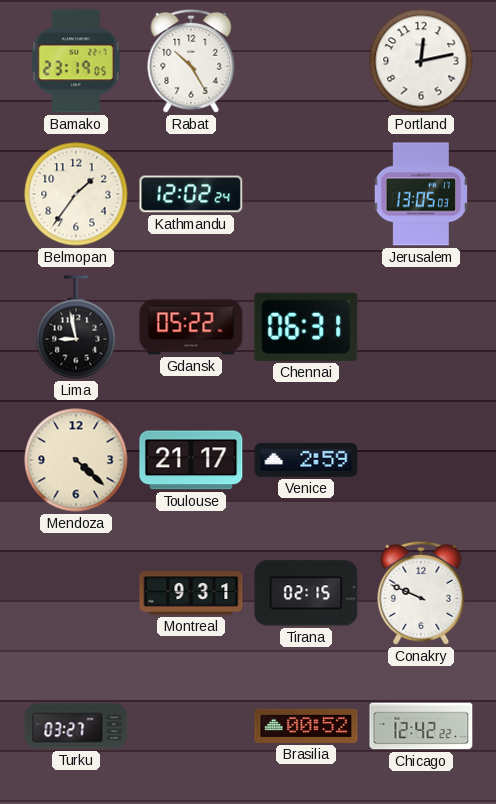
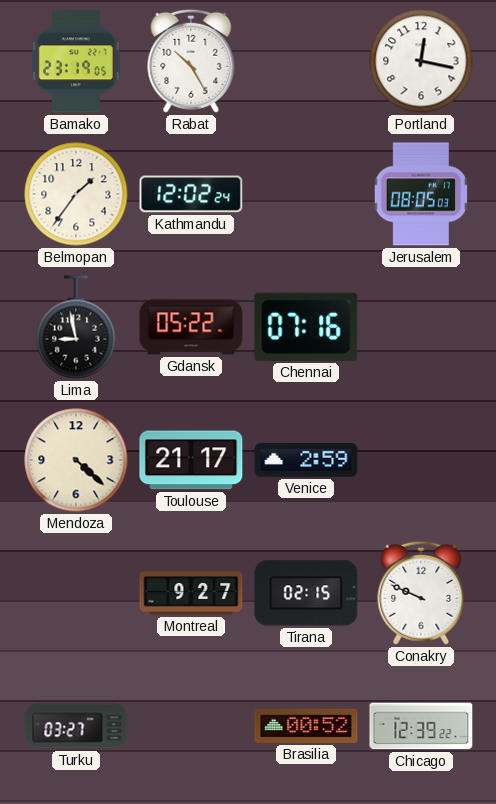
Portland: 12:13 -> 12:17
Jerusalem: 13:05 -> 08:05
Chennai: 06:31 -> 07:16
Montreal: 9:31 -> 9:27
Chicago: 12:42 -> 12:39
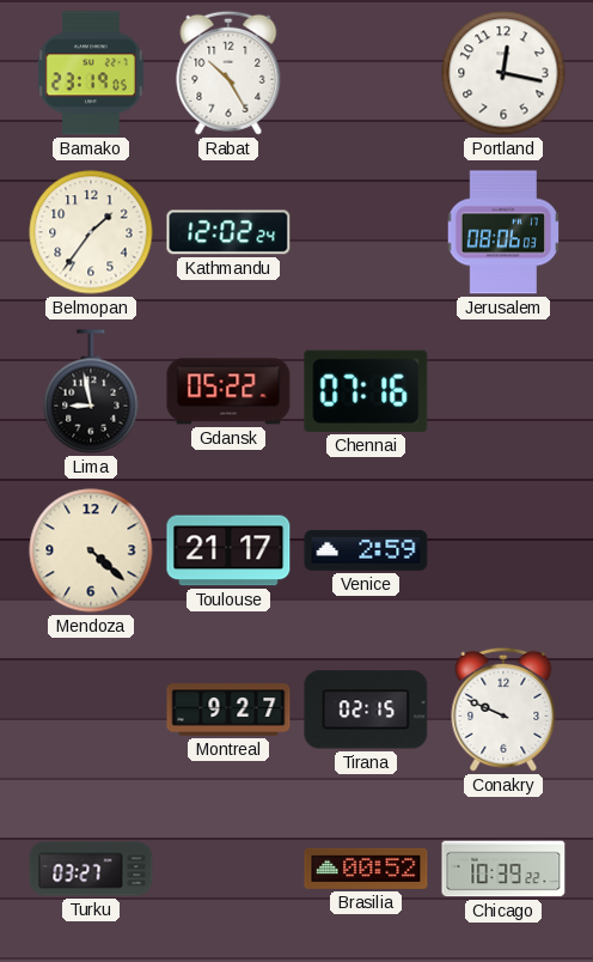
Jerusalem: 08:05 -> 08:06
Chicago: 12:39 -> 10:39
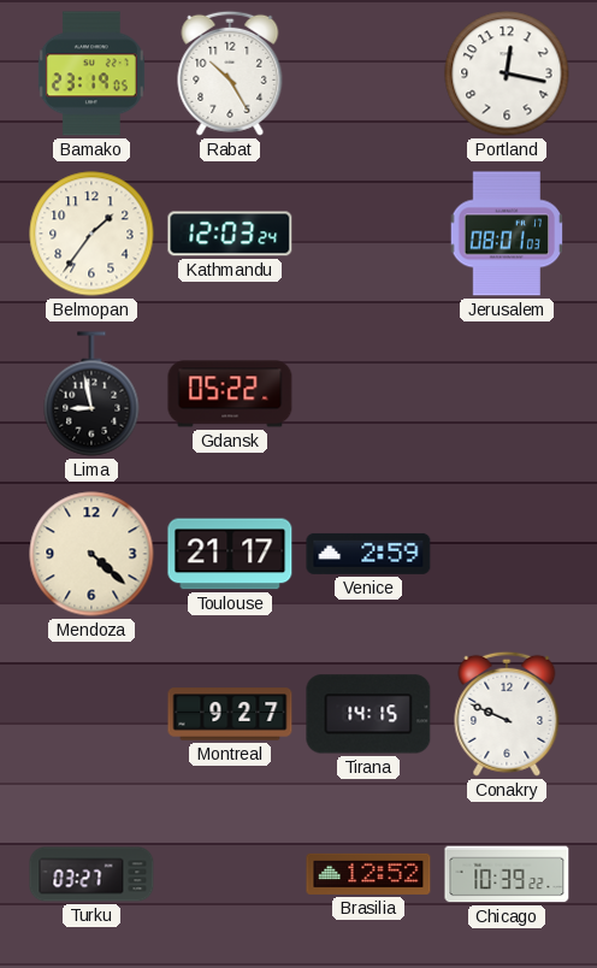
Kathmandu: 12:02 -> 12:03
Jerusalem: 08:06 -> 08:01
Chennai: 07:16 -> none
Tirana: 02:15 -> 14:15
Brasilia: 00:52 -> 12:52
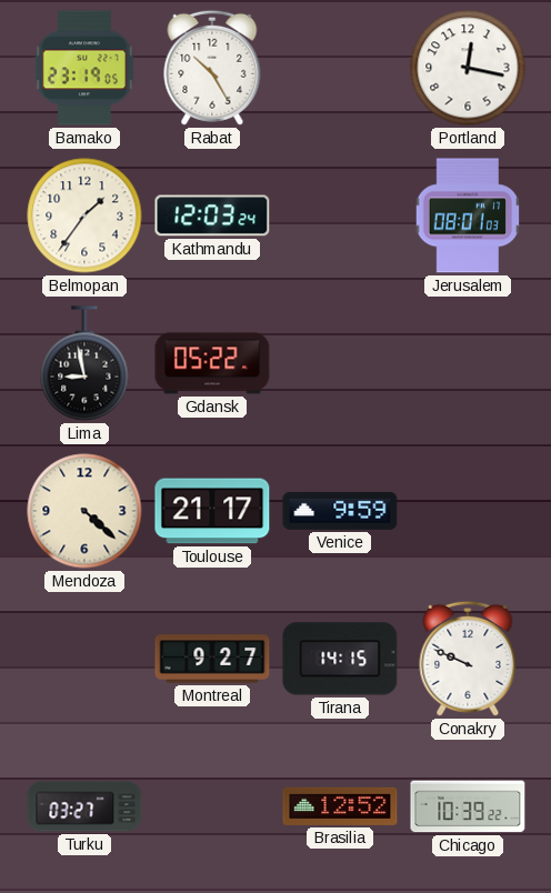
Venice: 2:59 -> 9:59
